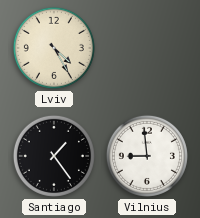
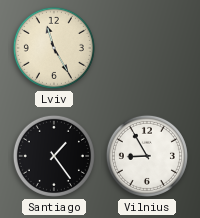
Lviv: 4:25 -> 11:25
Vilnius: 8:59 -> 8:55
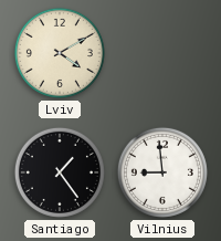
Lviv: 11:25 -> 4:10
Vilnius: 8:55 -> 8:59
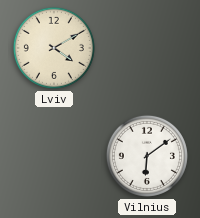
Santiago: 1:24 -> none
Vilnius: 8:59 -> 6:09
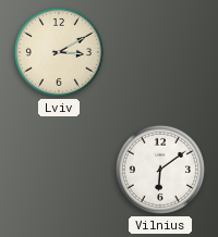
Lviv: 4:10 -> 3:10
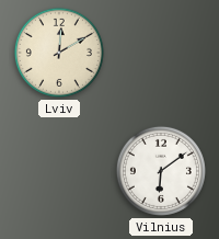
Lviv: 3:10 -> 12:10
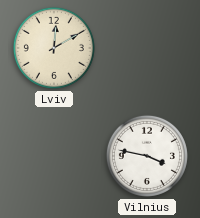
Vilnius: 6:09 -> 3:47
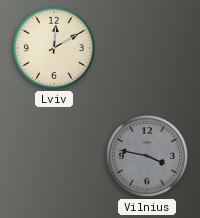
Vilnius dial: white -> grey
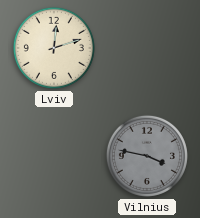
Lviv: 12:10 -> 12:12
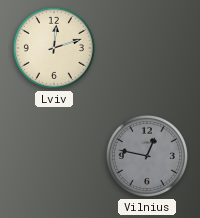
Vilnius: 3:47 -> 12:47
